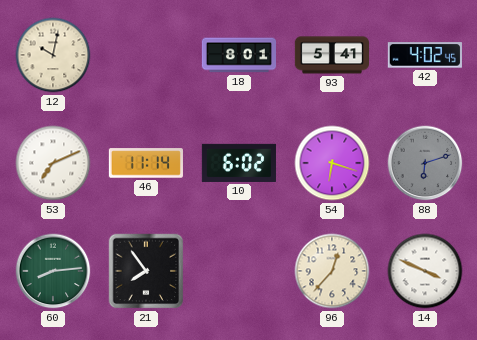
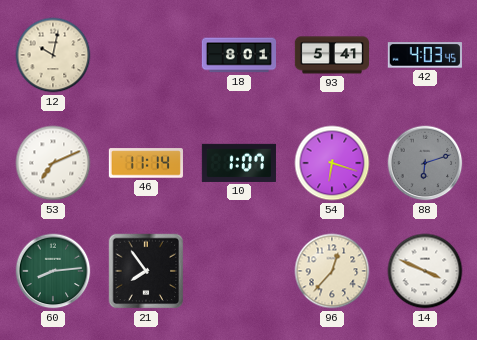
42: 4:02 -> 4:03
10: 6:02 -> 1:07
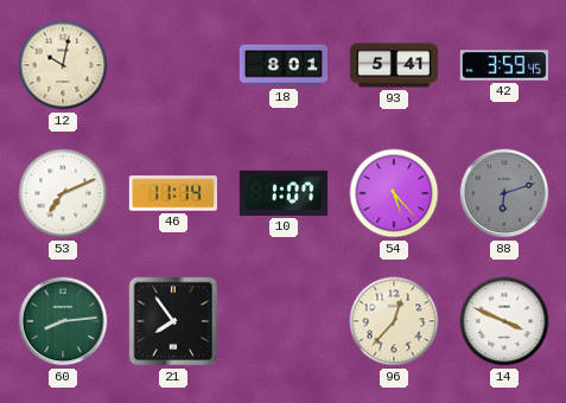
42: 4:03 -> 3:59
54: 6:18 -> 5:23
